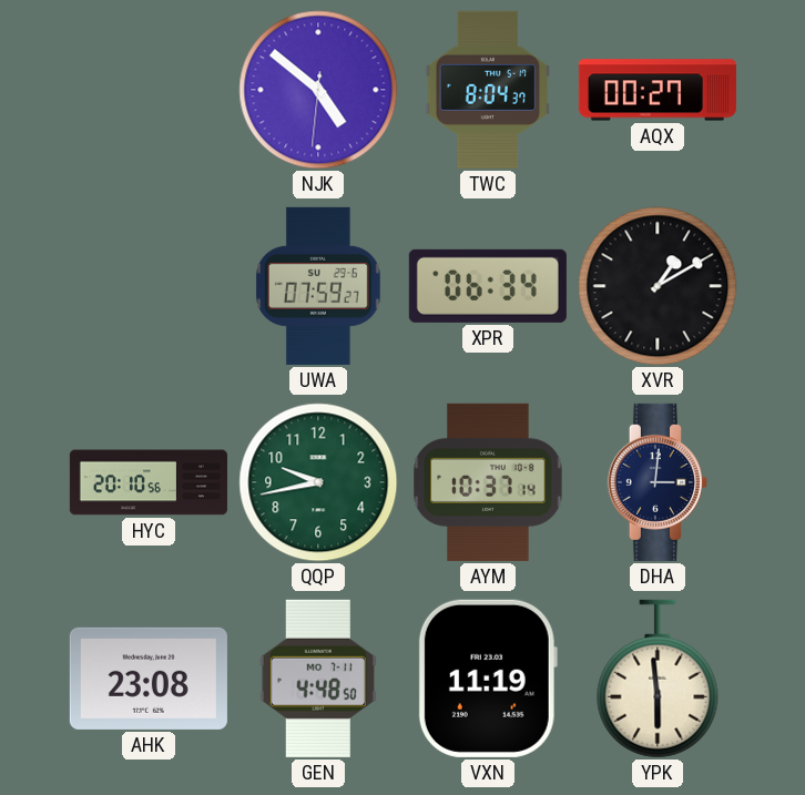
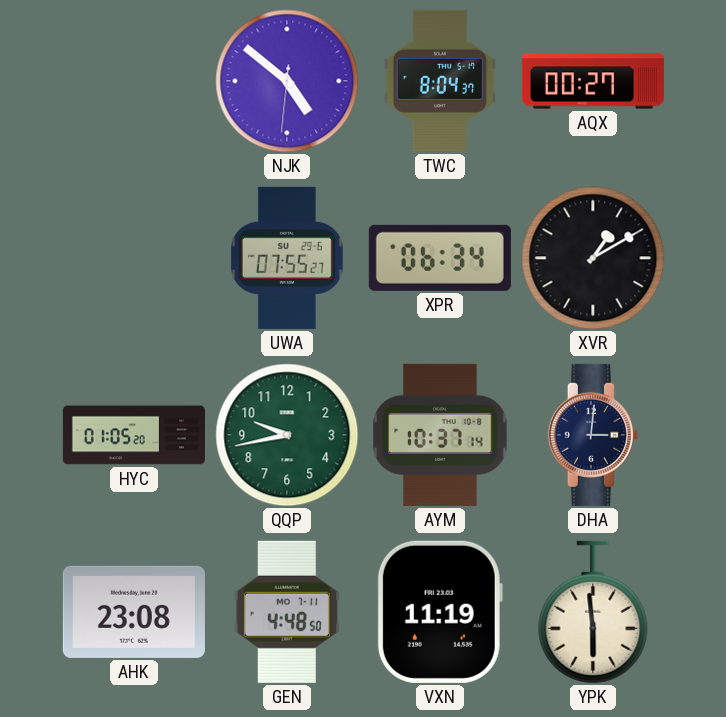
UWA: 07:59 -> 07:55
HYC: 20:10 -> 01:05
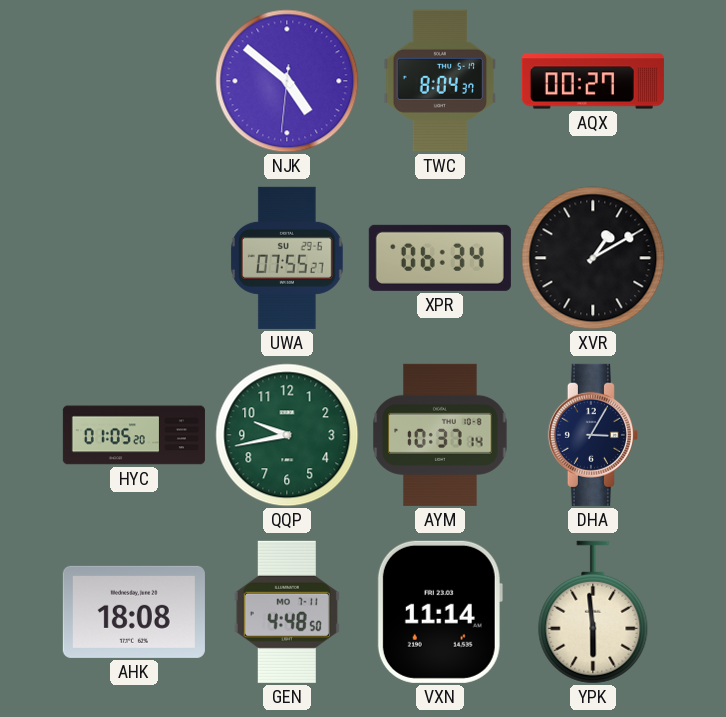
DHA: 3:01 -> 3:05
AHK: 23:08 -> 18:08
VXN: 11:19 -> 11:14
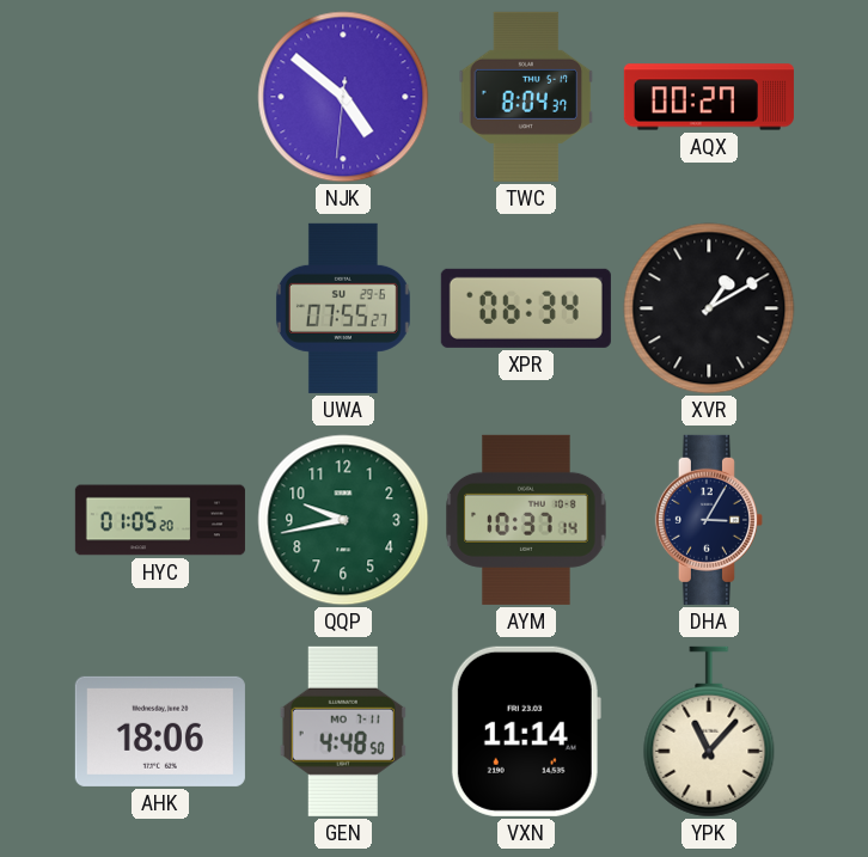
AHK: 18:08 -> 18:06
YPK: 5:59 -> 11:07
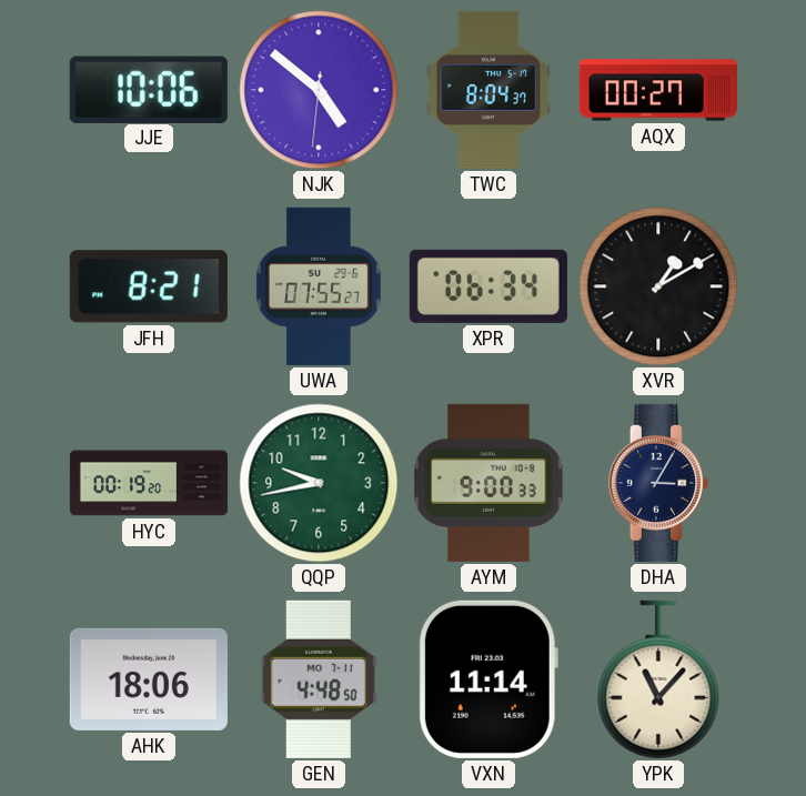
JJE: none -> 10:06
JFH: none -> 8:21
HYC: 01:05 -> 00:19
AYM: 10:37 -> 9:00
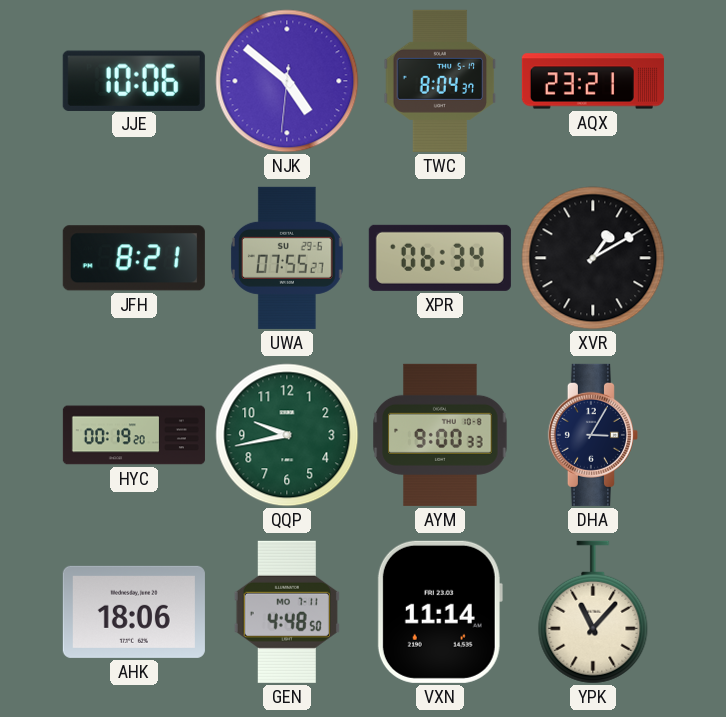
AQX: 00:27 -> 23:21
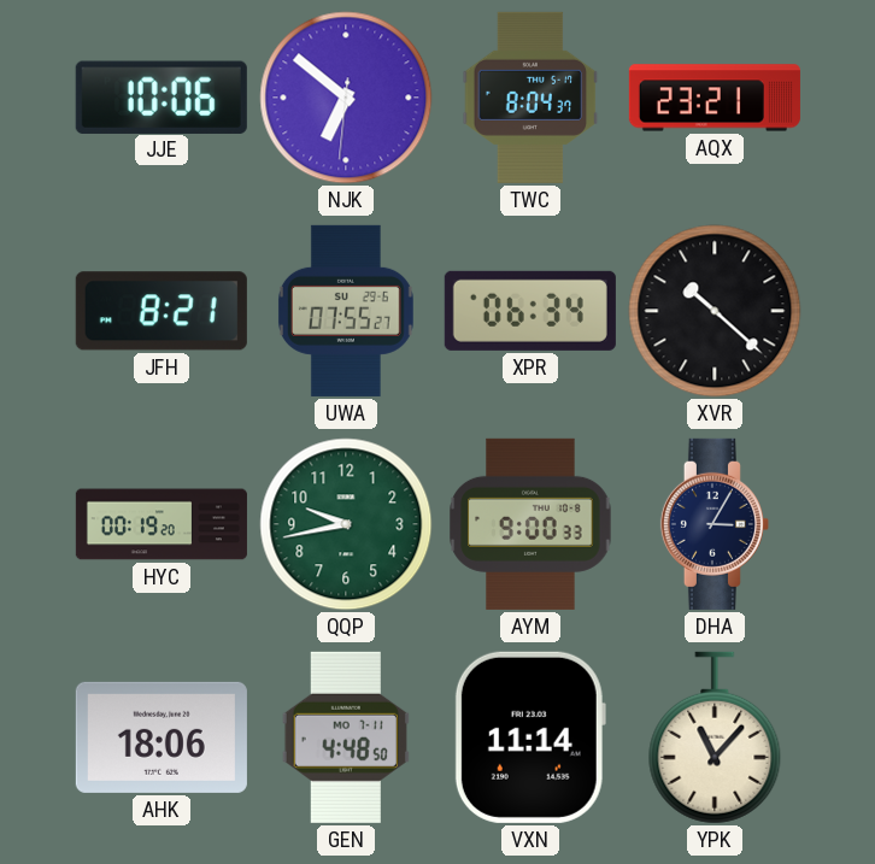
NJK: 4:51 -> 6:51
XVR: 1:10 -> 10:22
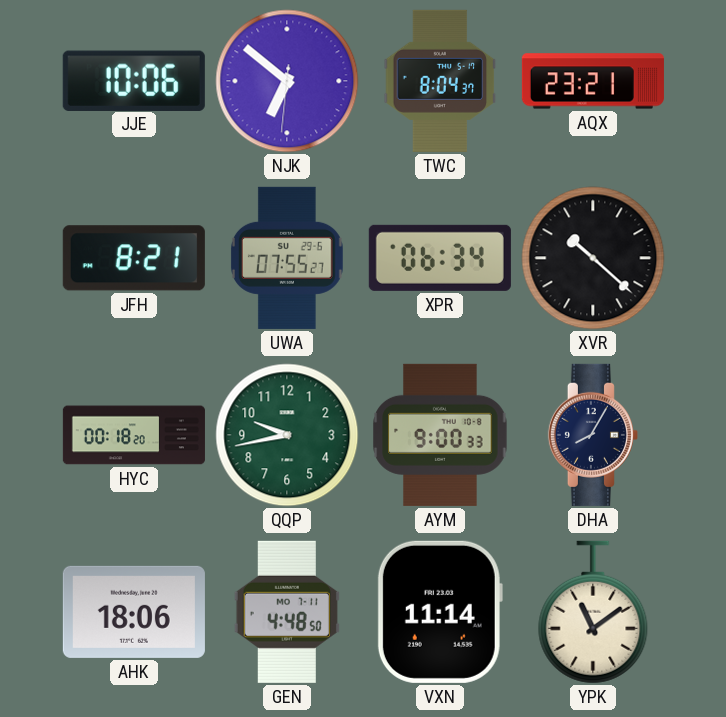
HYC: 00:19 -> 00:18
DHA: 3:05 -> 8:05
YPK: 11:07 -> 11:09
